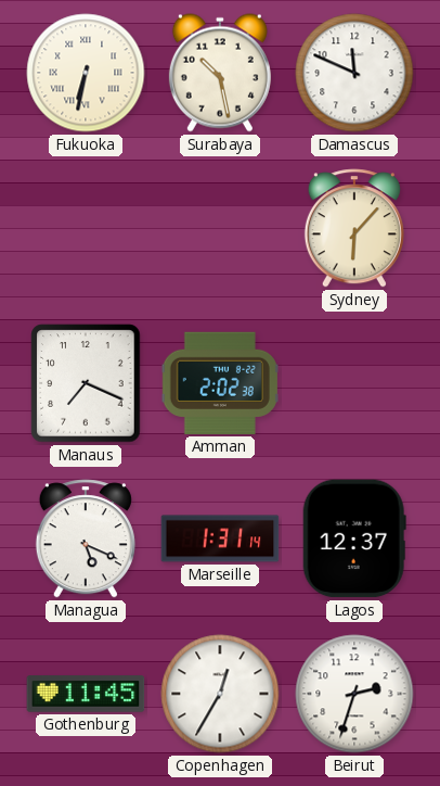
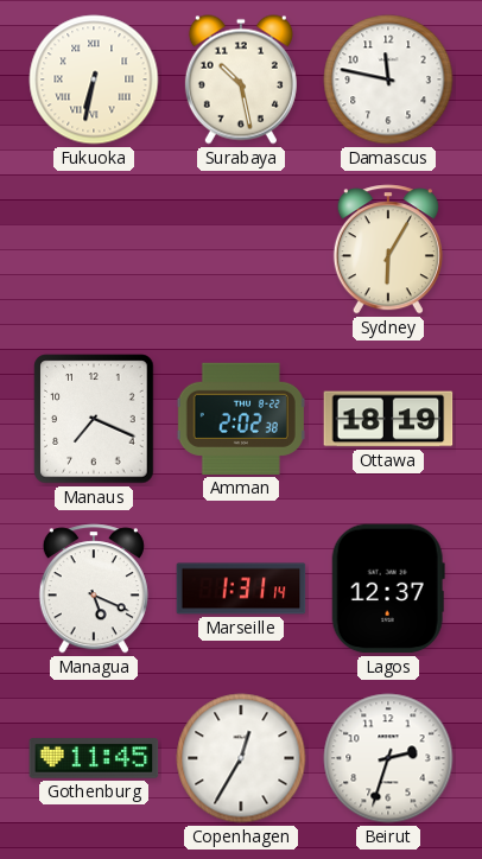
Damascus: 11:49 -> 11:47
Sydney: 6:07 -> 6:05
Ottawa: none -> 18:19
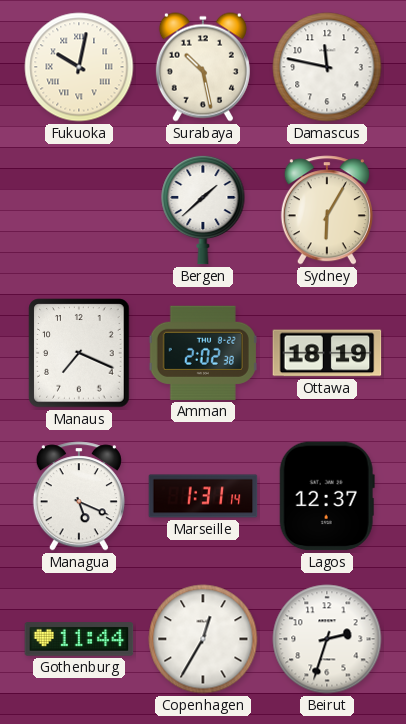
Fukuoka: 6:32 -> 10:02
Bergen: none -> 1:38
Gothenburg: 11:45 -> 11:44
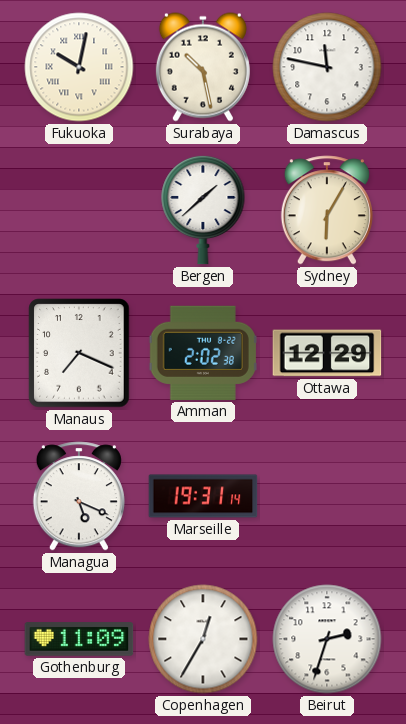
Ottawa: 18:19 -> 12:29
Marseille: 1:31 -> 19:31
Lagos: 12:37 -> none
Gothenburg: 11:44 -> 11:09
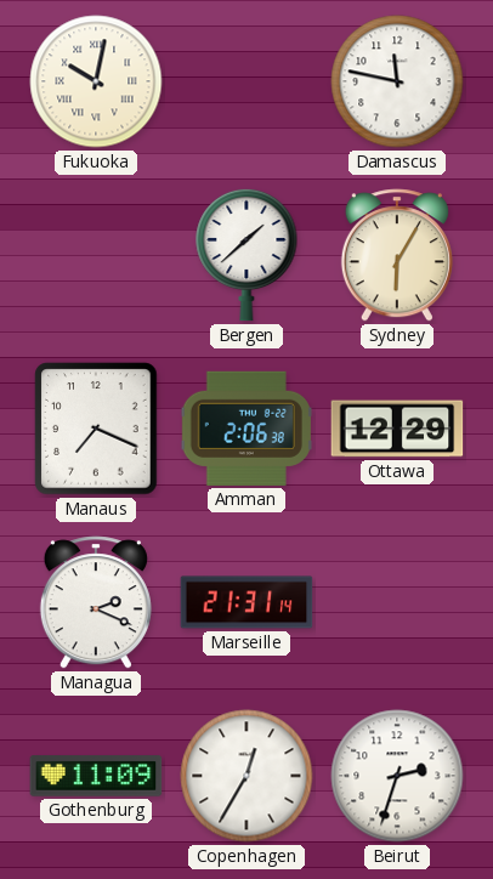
Surabaya: 10:28 -> none
Amman: 2:02 -> 2:06
Managua: 5:19 -> 2:19
Marseille: 19:31 -> 21:31
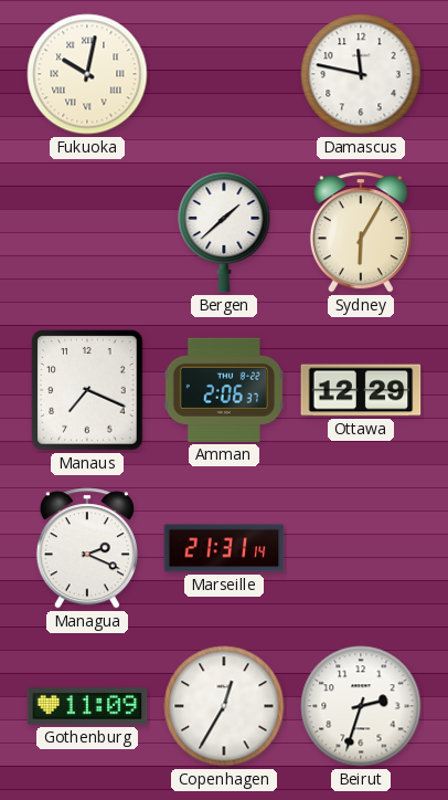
Amman: 2:06:38 -> 2:06:37
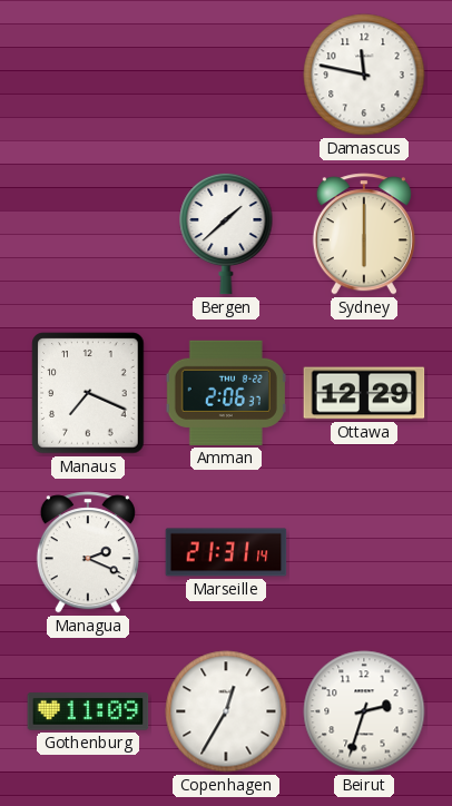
Fukuoka: 10:02 -> none
Sydney: 6:05 -> 6:00
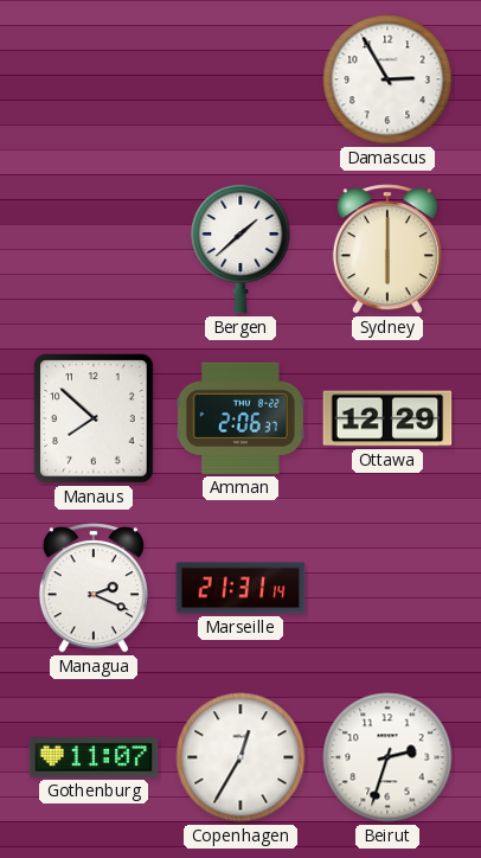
Damascus: 11:47 -> 2:55
Manaus: 7:19 -> 7:52
Gothenburg: 11:09 -> 11:07
